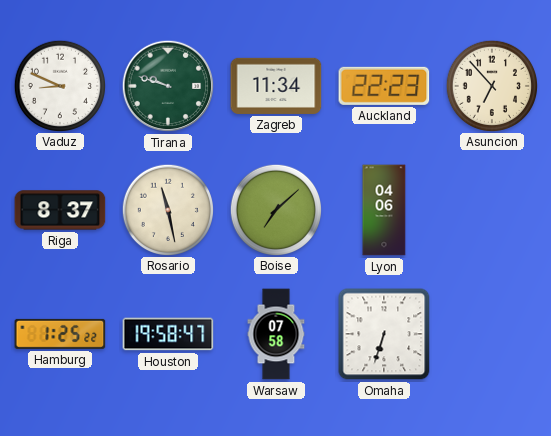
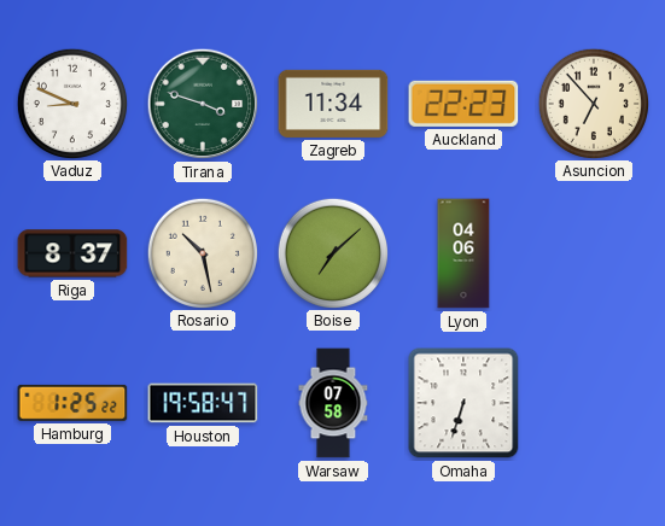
Tirana: 9:48 -> 3:48
Rosario: 11:28 -> 10:28
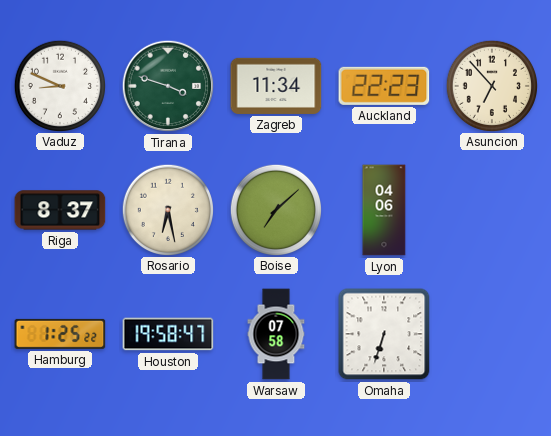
Rosario: 10:28 -> 6:28
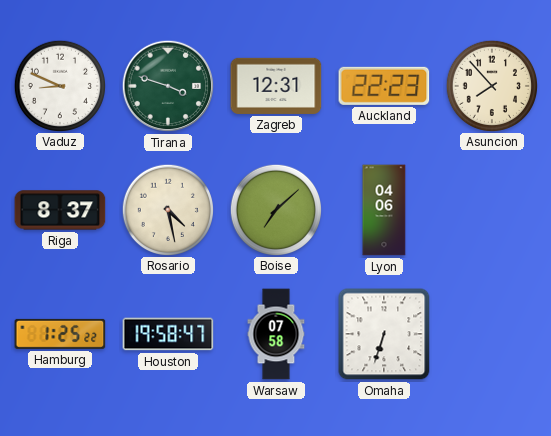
Zagreb: 11:34 -> 12:31
Asuncion: 6:53 -> 7:53
Rosario: 6:28 -> 4:28
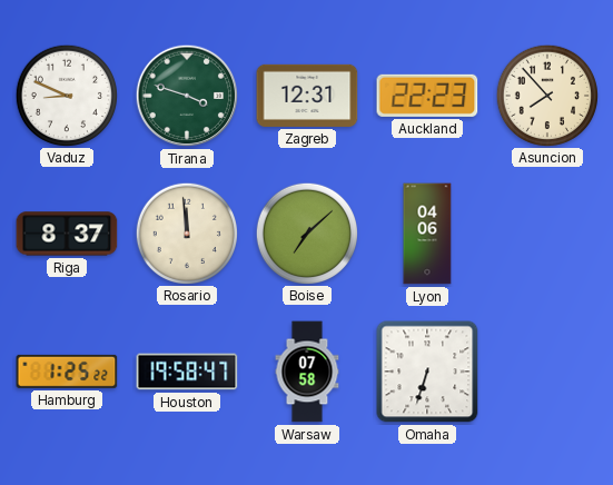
Rosario: 4:28 -> 11:59
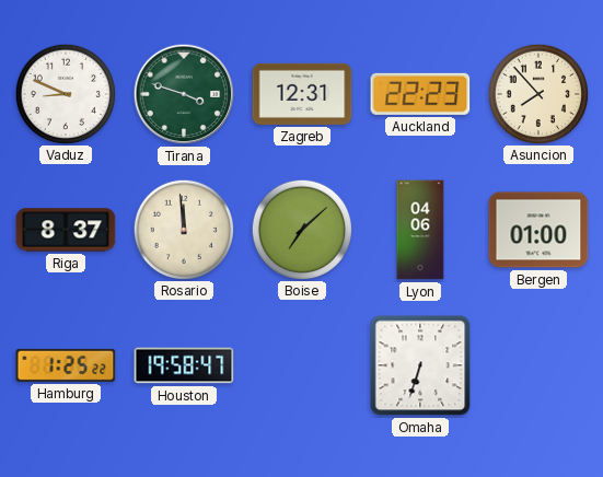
Bergen: none -> 01:00
Warsaw: 07:58 -> none
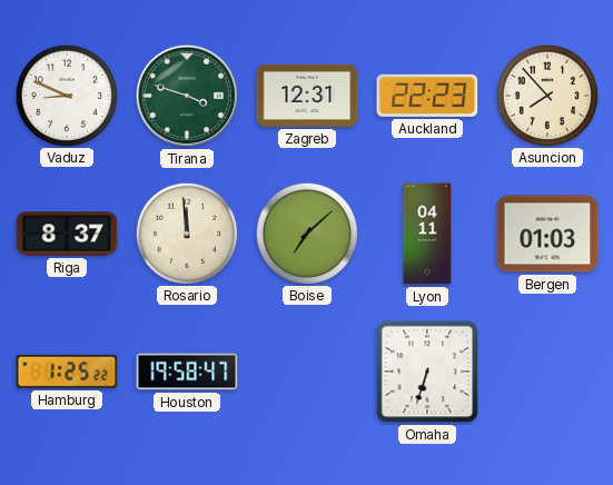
Lyon: 04:06 -> 04:11
Bergen: 01:00 -> 01:03
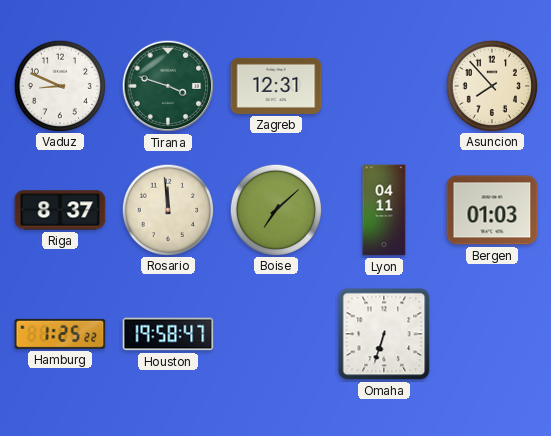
Auckland: 22:23 -> none
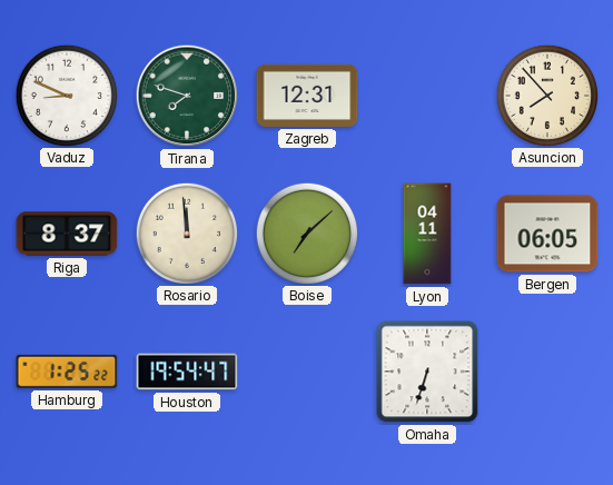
Tirana: 3:48 -> 7:48
Bergen: 01:03 -> 06:05
Houston: 19:58 -> 19:54
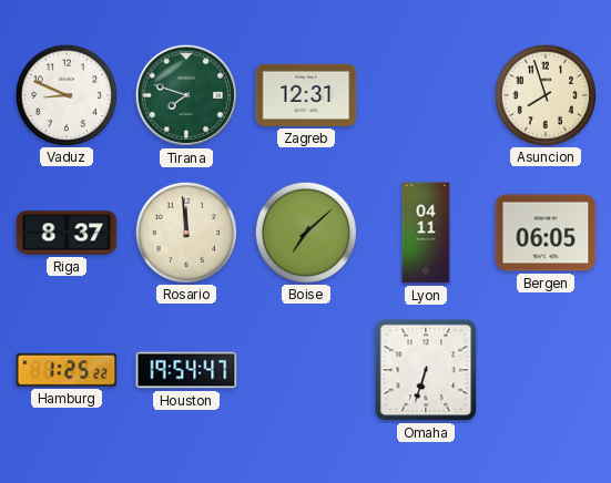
Asuncion: 7:53 -> 7:57
